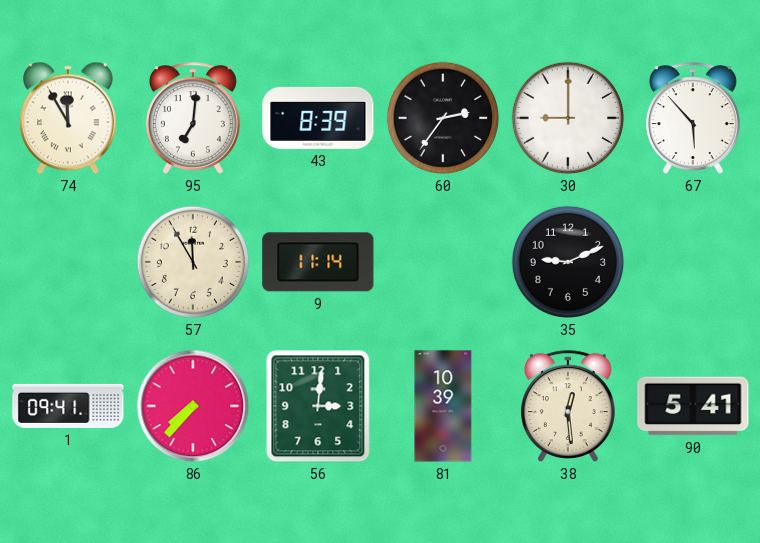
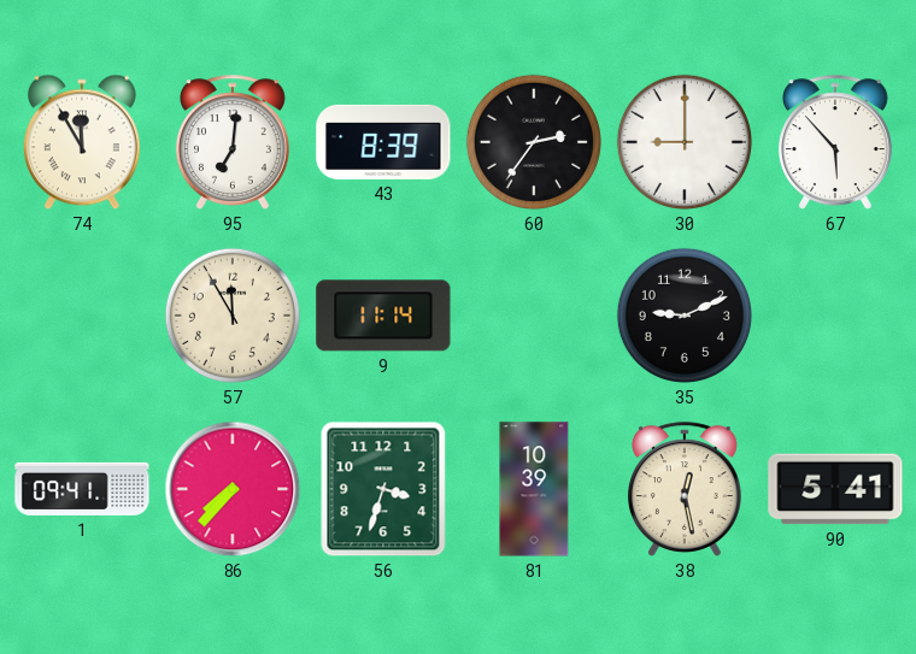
56: 3:01 -> 3:33
38: 12:29 -> 12:28
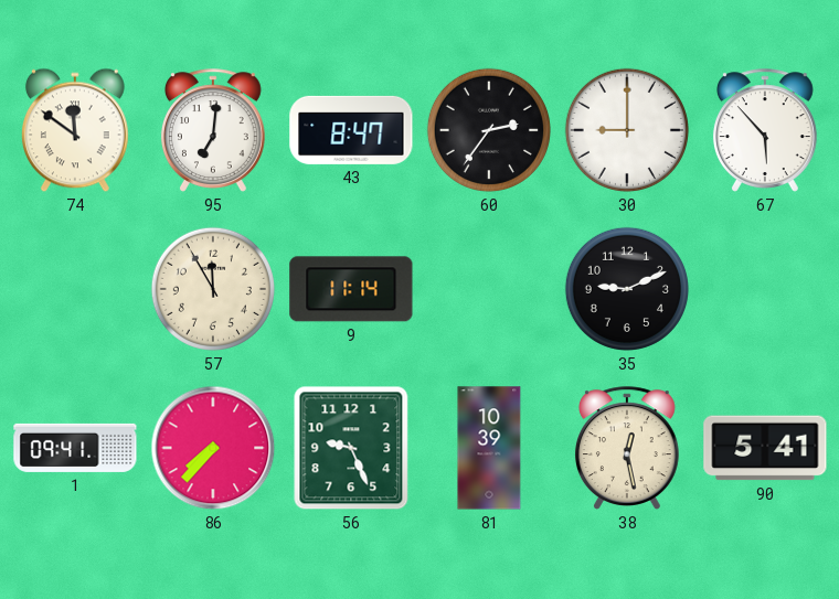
74: 11:55 -> 11:51
43: 8:39 -> 8:47
56: 3:33 -> 9:26
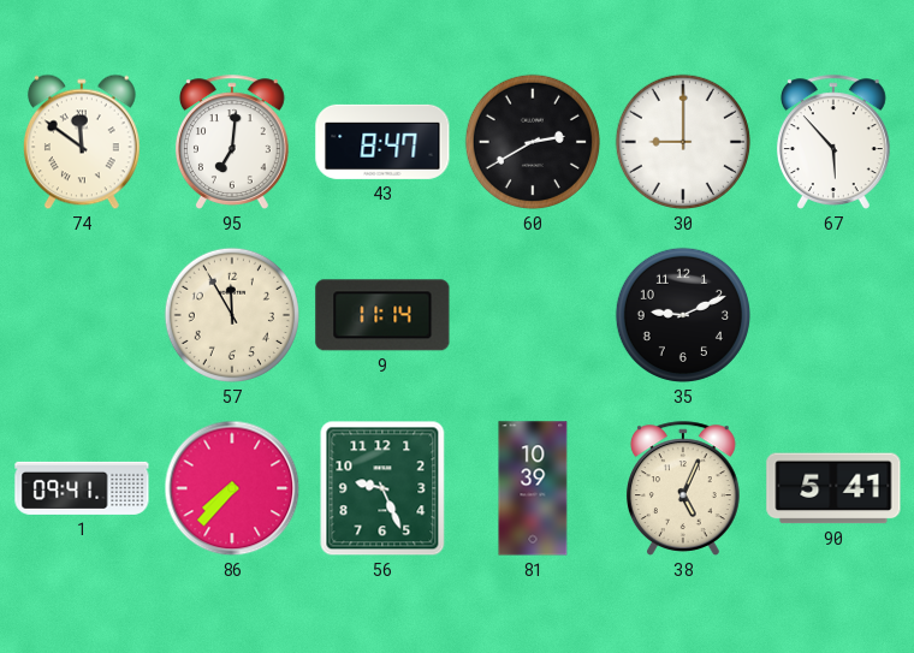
60: 2:36 -> 2:40
38: 12:28 -> 5:04
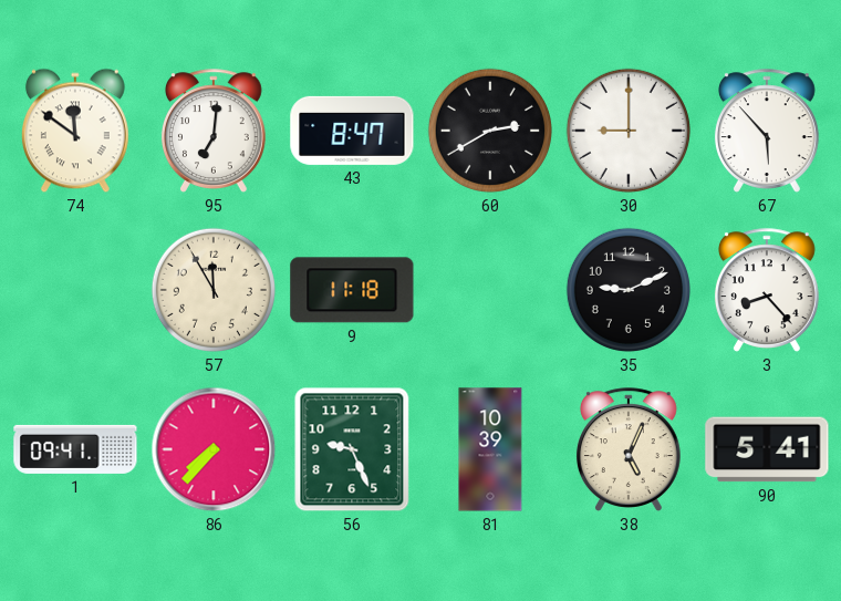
9: 11:14 -> 11:18
3: none -> 8:23
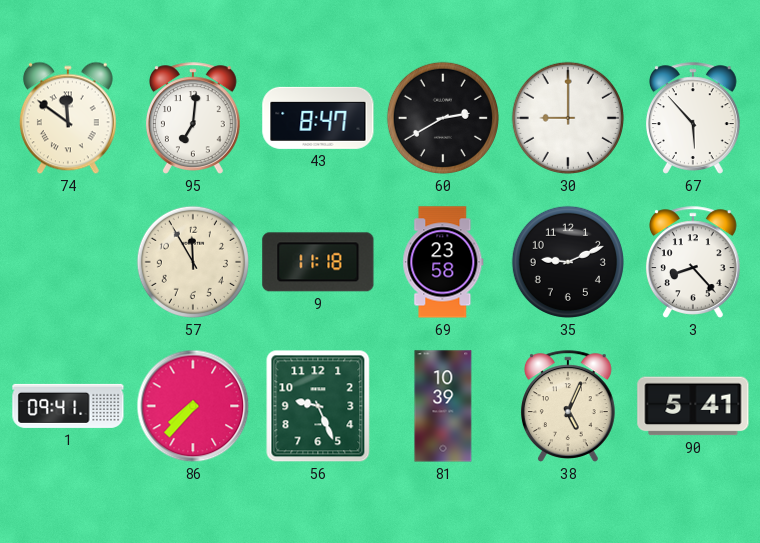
69: none -> 23:58
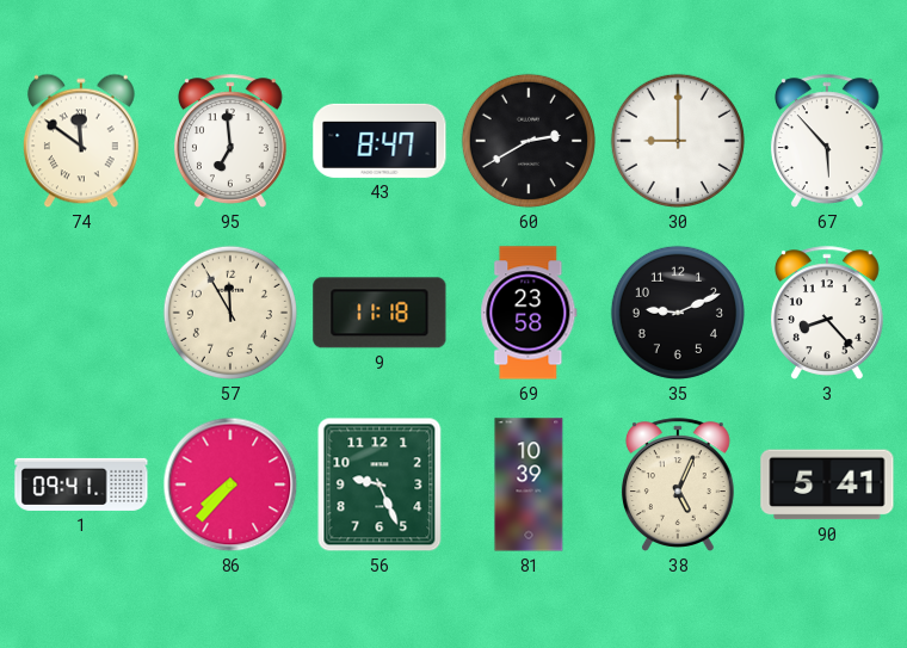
95: 7:01 -> 6:59
